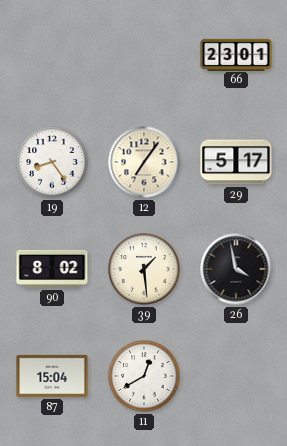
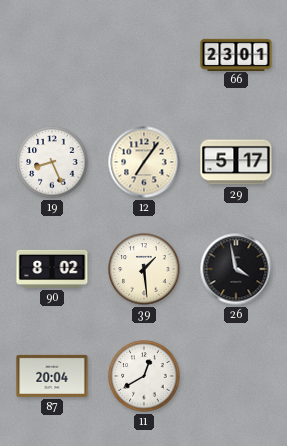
19: 8:24 -> 8:26
87: 15:04 -> 20:04
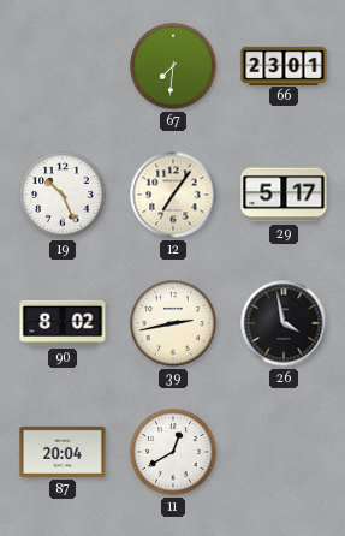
67: none -> 7:31
19: 8:26 -> 10:26
39: 1:29 -> 2:43
